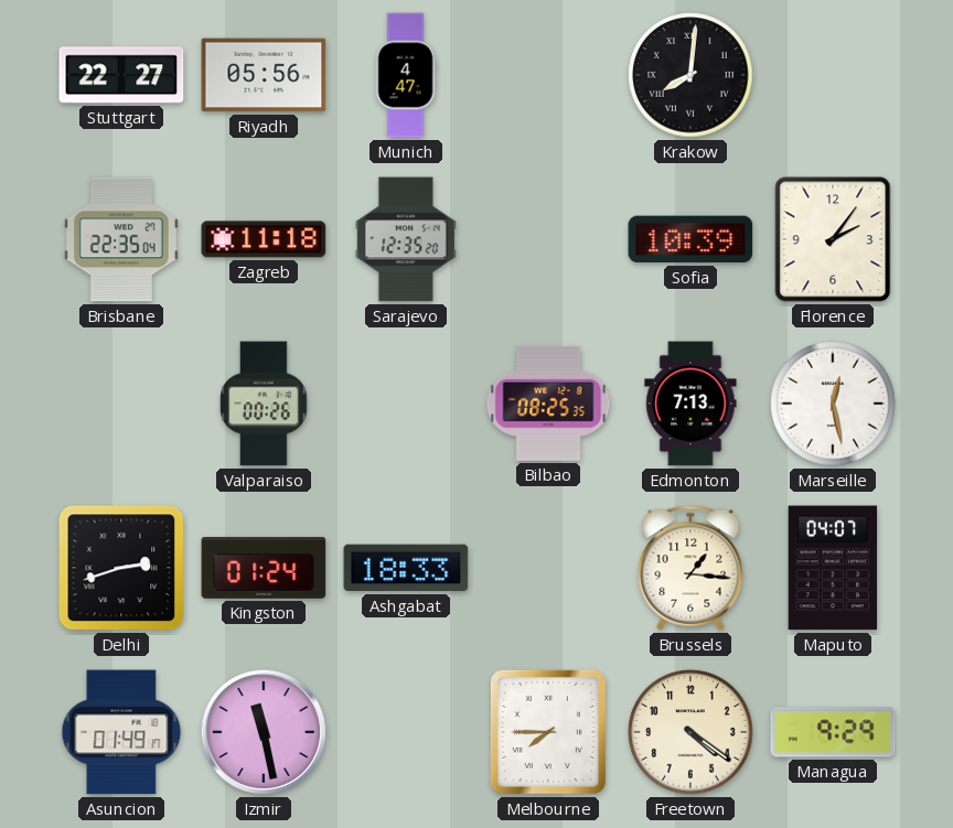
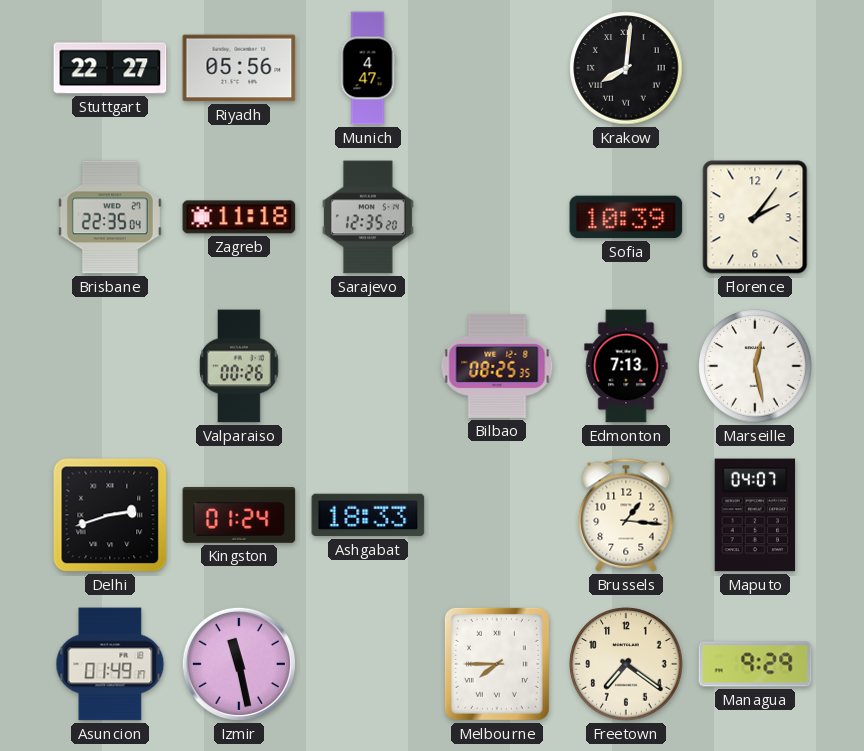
Freetown: 4:21 -> 7:21
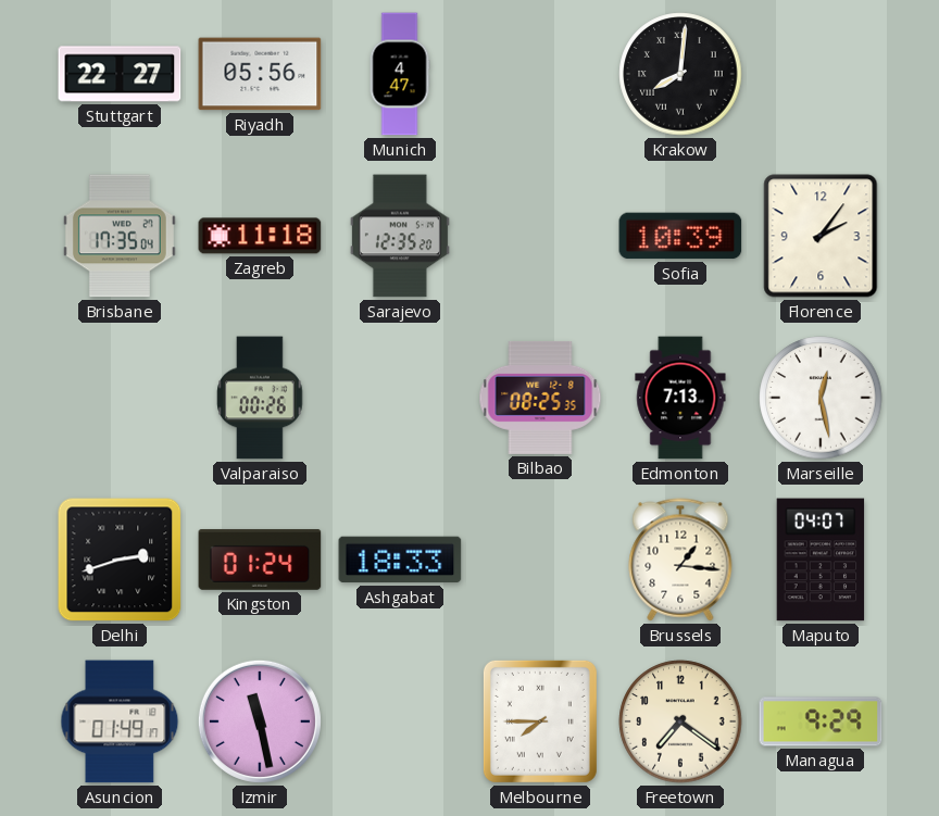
Brisbane: 22:35 -> 17:35
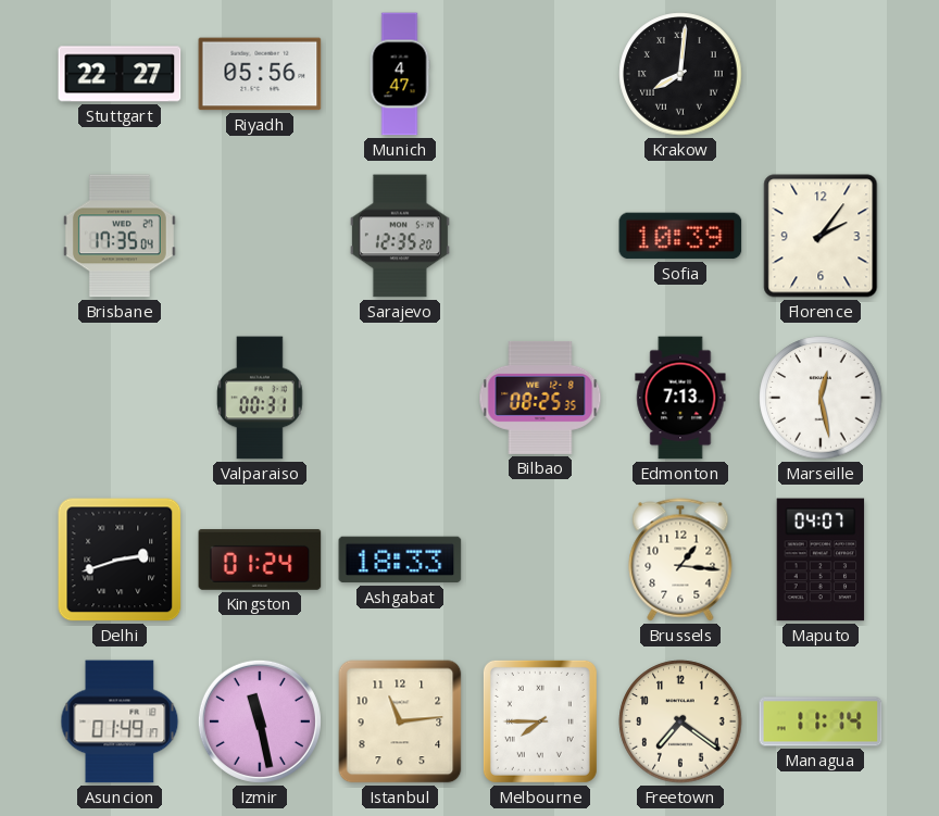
Zagreb: 11:18 -> none
Valparaiso: 00:26 -> 00:31
Istanbul: none -> 11:14
Managua: 9:29 -> 11:14
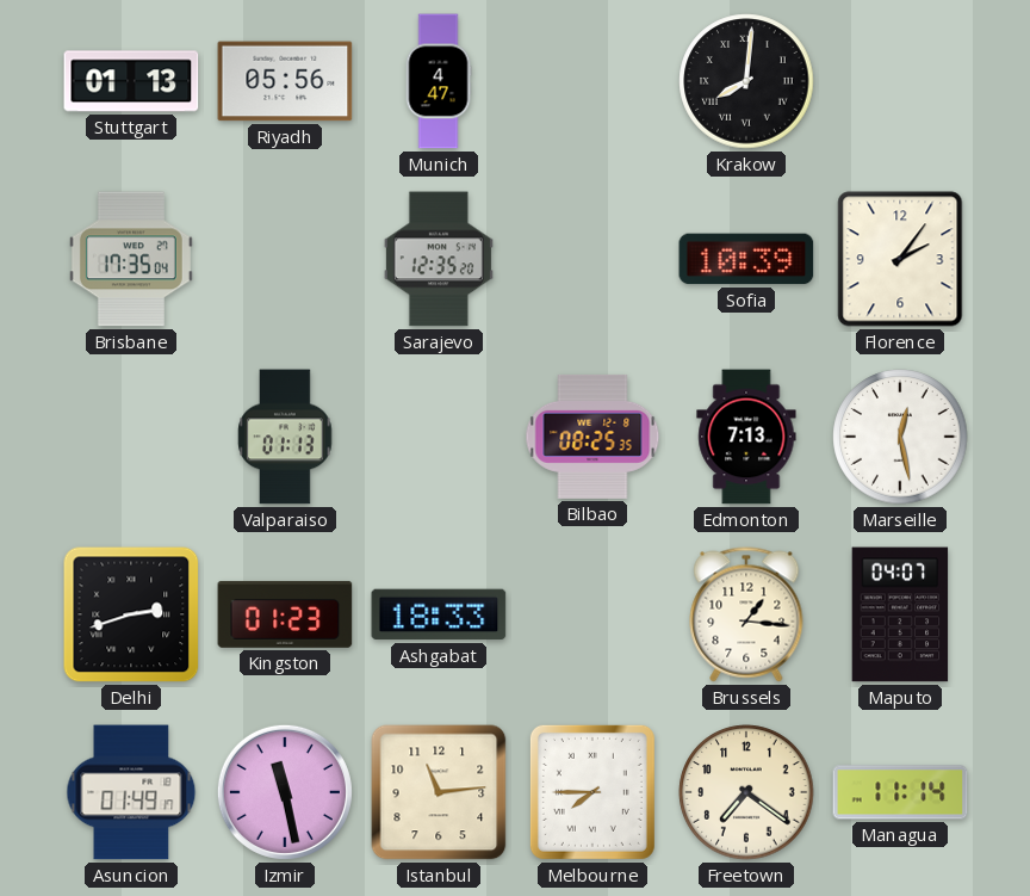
Stuttgart: 22:27 -> 01:13
Valparaiso: 00:31 -> 01:13
Kingston: 01:24 -> 01:23
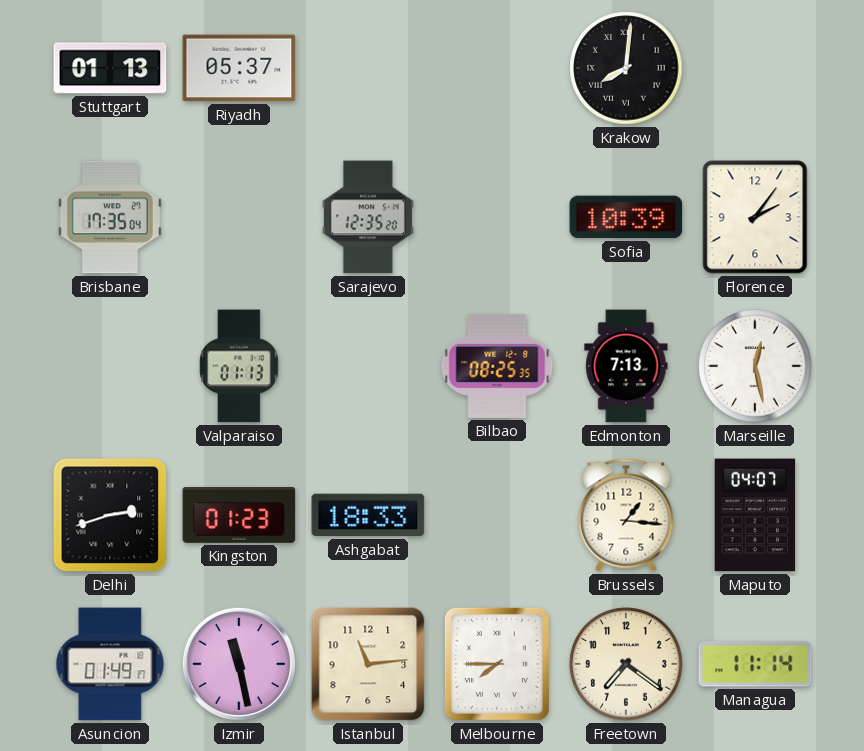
Riyadh: 05:56 -> 05:37
Munich: 4:47 -> none
